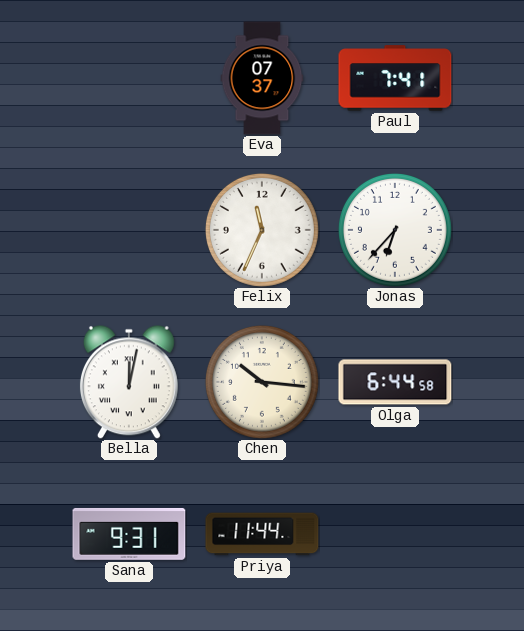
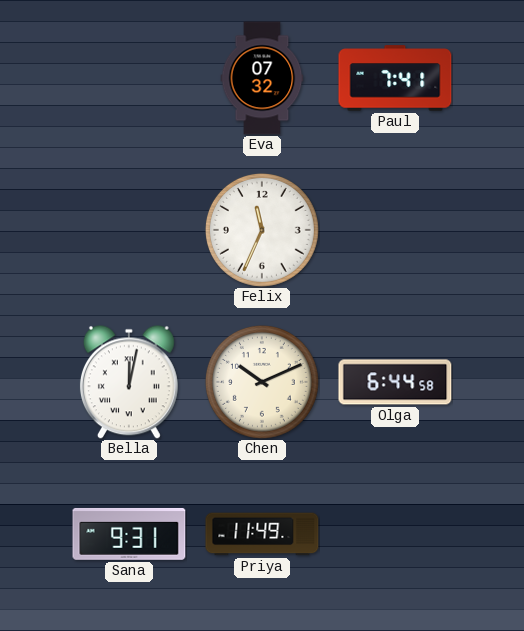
Eva: 07:37 -> 07:32
Jonas: 6:37 -> none
Chen: 10:16 -> 10:11
Priya: 11:44 -> 11:49
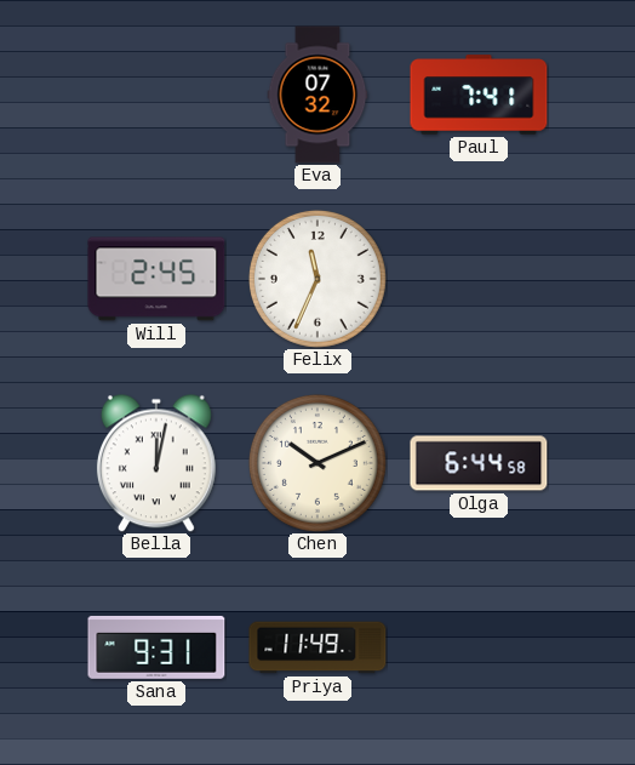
Will: none -> 2:45
